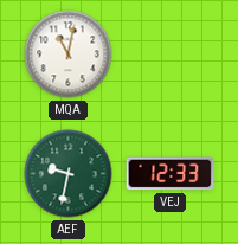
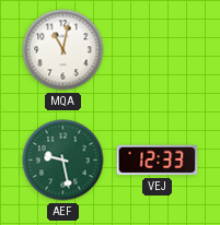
AEF: 9:32 -> 9:28
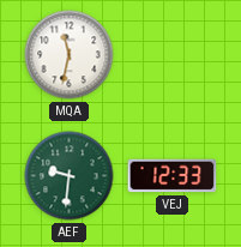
MQA: 11:02 -> 11:32
AEF: 9:28 -> 9:31
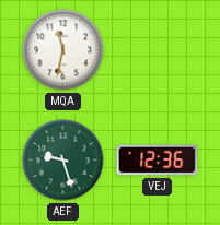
AEF: 9:31 -> 9:27
VEJ: 12:33 -> 12:36
